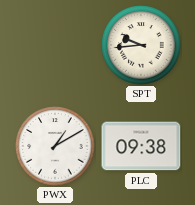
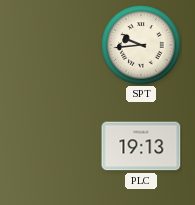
PWX: 1:10 -> none
PLC: 09:38 -> 19:13
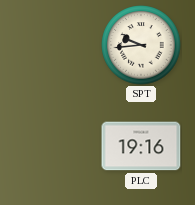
PLC: 19:13 -> 19:16
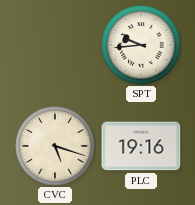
CVC: none -> 5:18
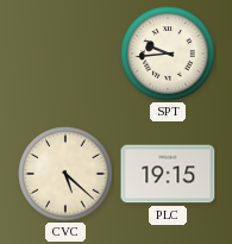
CVC: 5:18 -> 5:22
PLC: 19:16 -> 19:15
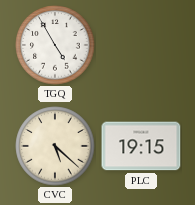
TGQ: none -> 4:55
SPT: 9:44 -> none
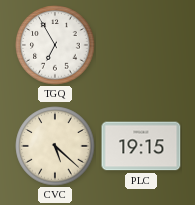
TGQ: 4:55 -> 6:55
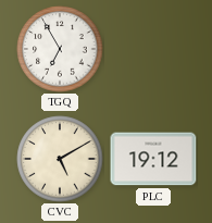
CVC: 5:22 -> 5:10
PLC: 19:15 -> 19:12
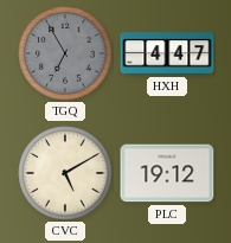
TGQ dial: white -> grey
HXH: none -> 4:47
